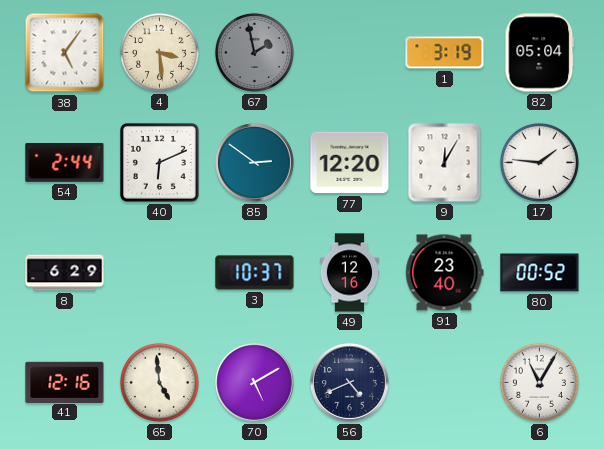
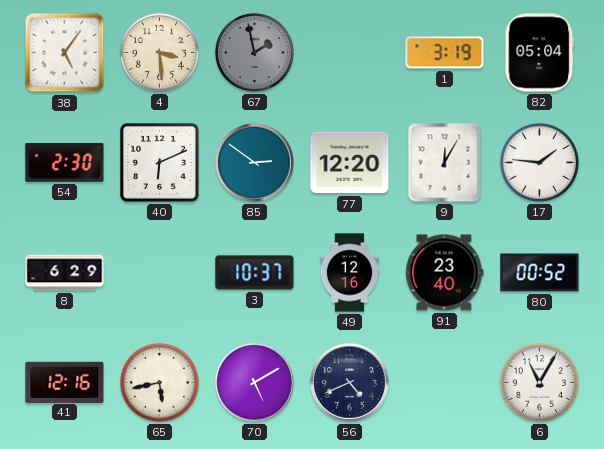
54: 2:44 -> 2:30
65: 4:59 -> 5:43
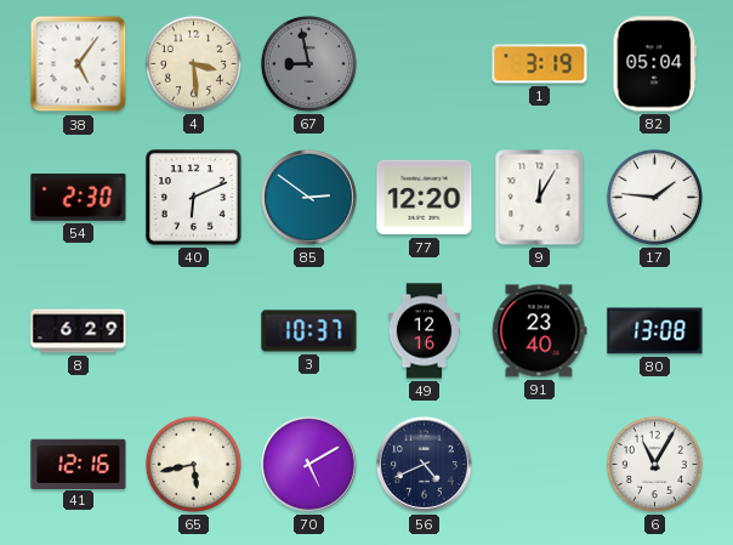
67: 1:58 -> 8:58
80: 00:52 -> 13:08
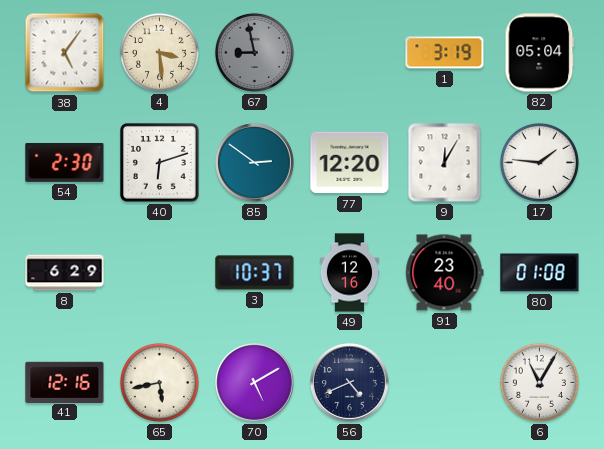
40: 6:11 -> 6:12
80: 13:08 -> 01:08
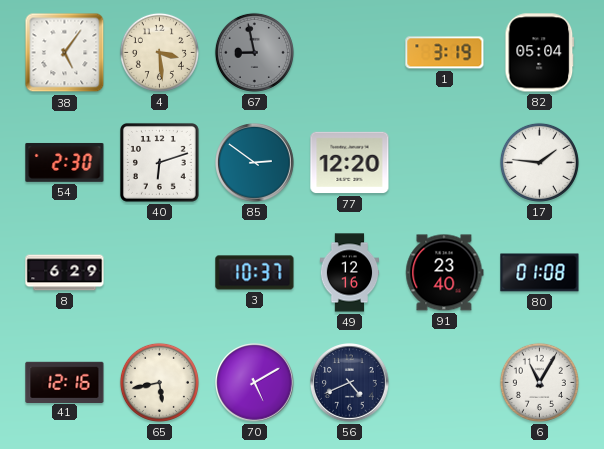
9: 12:05 -> none
